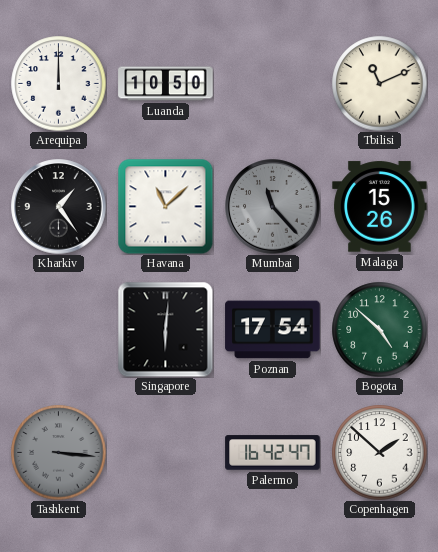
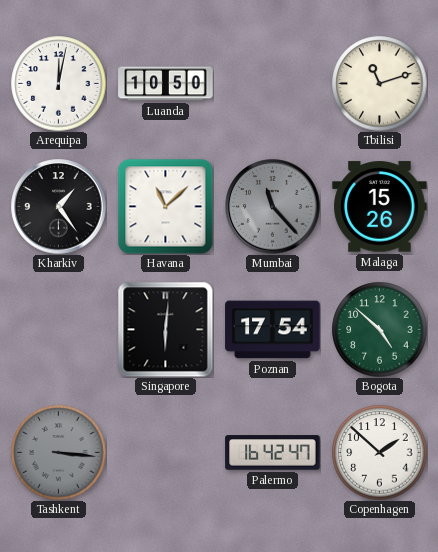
Arequipa: 12:00 -> 12:02
Tbilisi: 11:11 -> 11:12
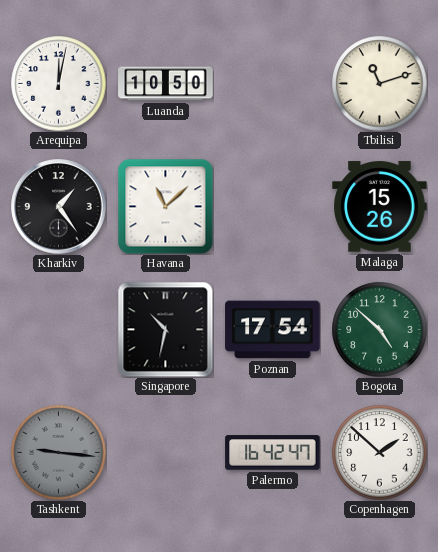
Mumbai: 11:23 -> none
Singapore: 6:01 -> 10:32
Tashkent: 3:16 -> 9:16
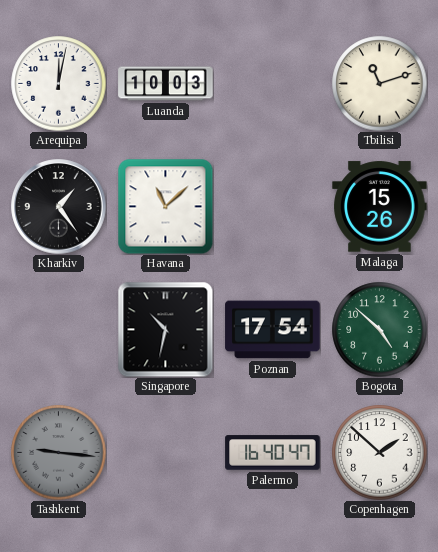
Luanda: 10:50 -> 10:03
Palermo: 16:42 -> 16:40
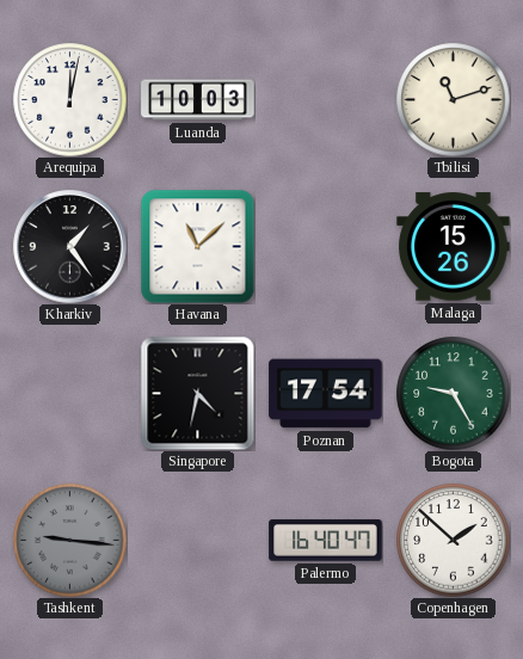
Singapore: 10:32 -> 4:32
Bogota: 4:52 -> 9:25
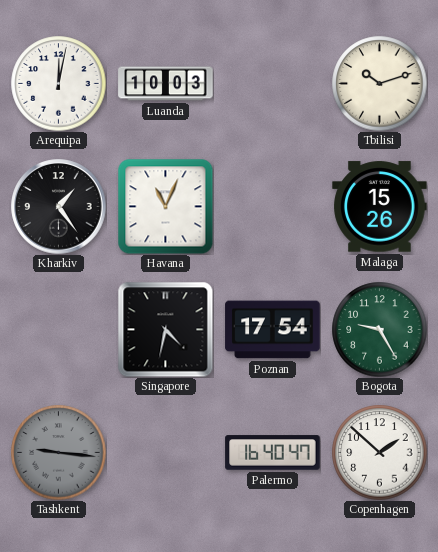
Tbilisi: 11:12 -> 10:12
Havana: 11:08 -> 11:04
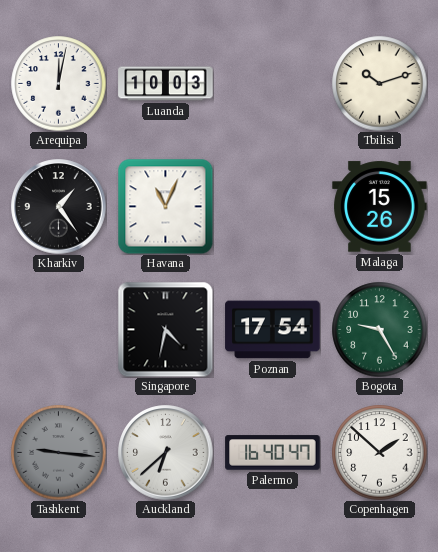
Auckland: none -> 6:38
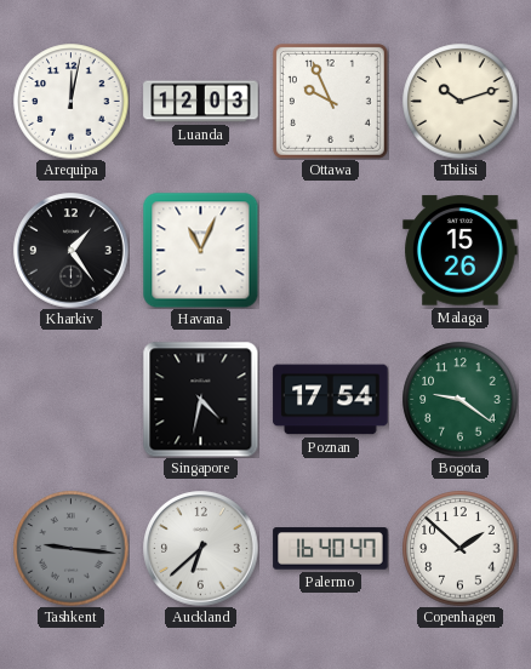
Luanda: 10:03 -> 12:03
Ottawa: none -> 9:56
Bogota: 9:25 -> 9:21
